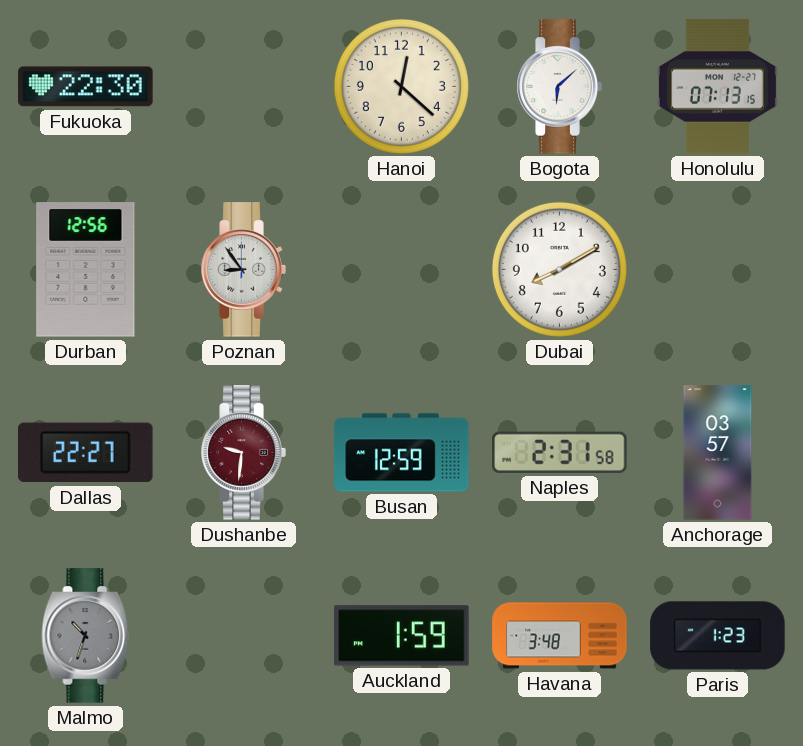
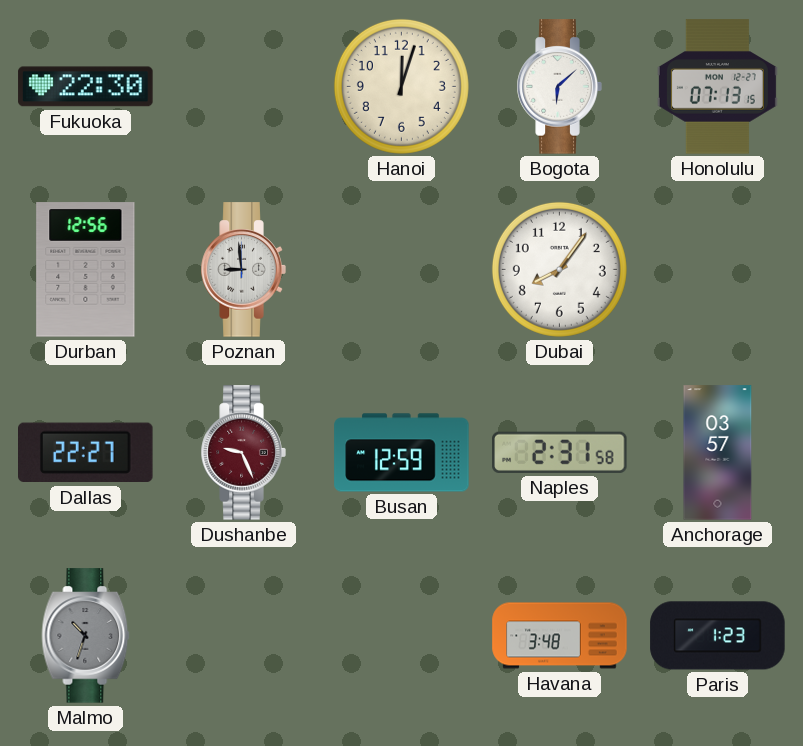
Hanoi: 12:22 -> 12:03
Poznan: 8:54 -> 8:59
Dubai: 8:10 -> 8:06
Dushanbe: 9:31 -> 9:26
Auckland: 1:59 -> none
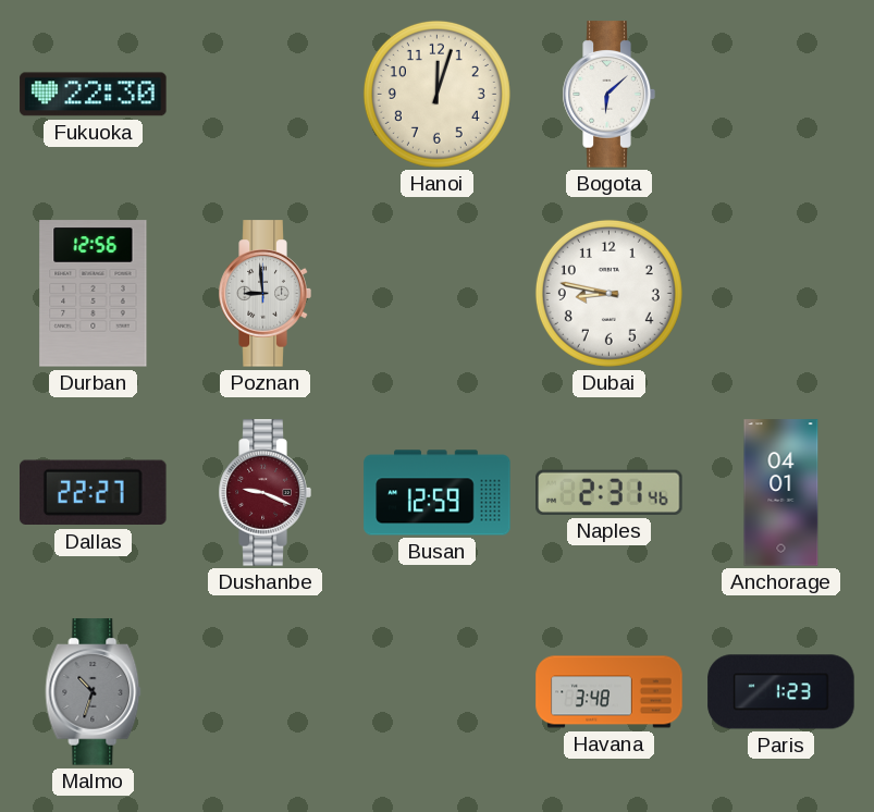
Honolulu: 07:13 -> none
Dubai: 8:06 -> 8:47
Dushanbe: 9:26 -> 9:19
Naples: 2:31:58 -> 2:31:46
Anchorage: 03:57 -> 04:01
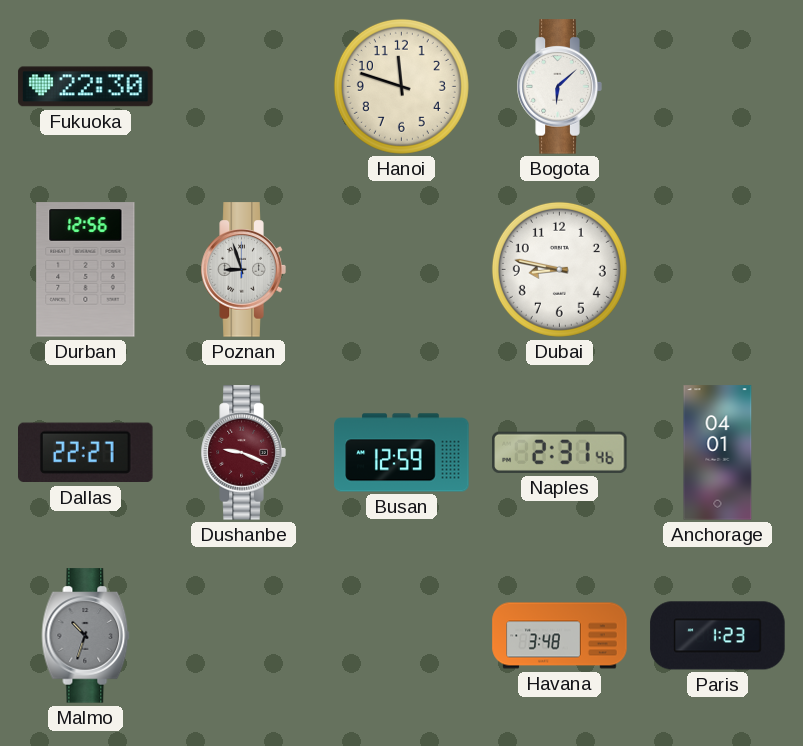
Hanoi: 12:03 -> 11:48
Poznan: 8:59 -> 8:57
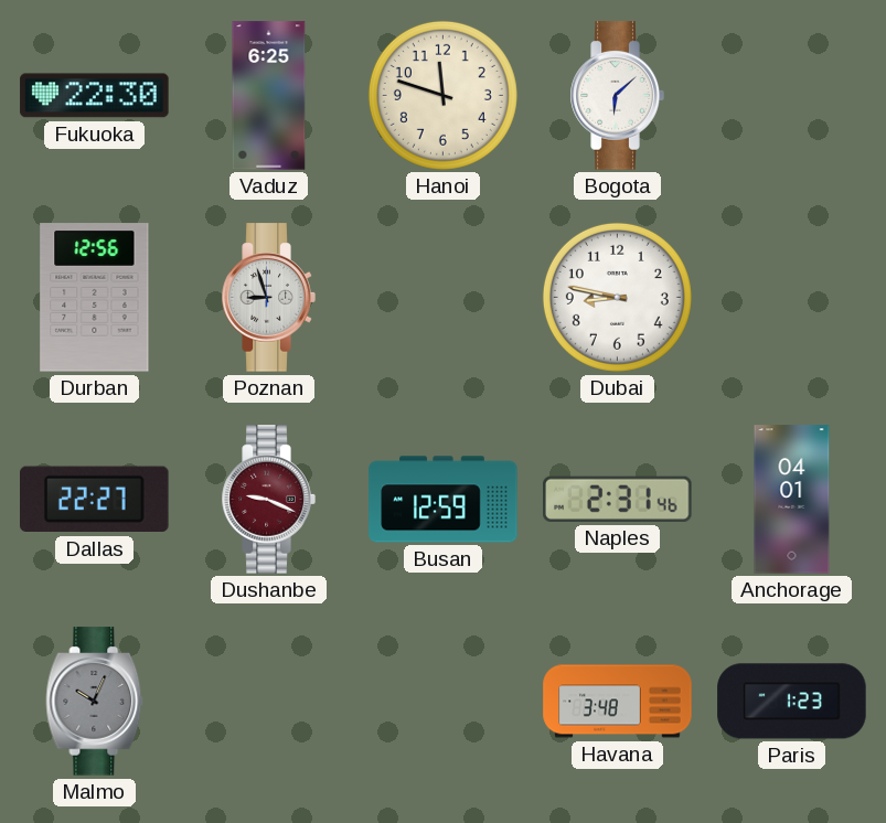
Vaduz: none -> 6:25
Malmo: 10:33 -> 10:04
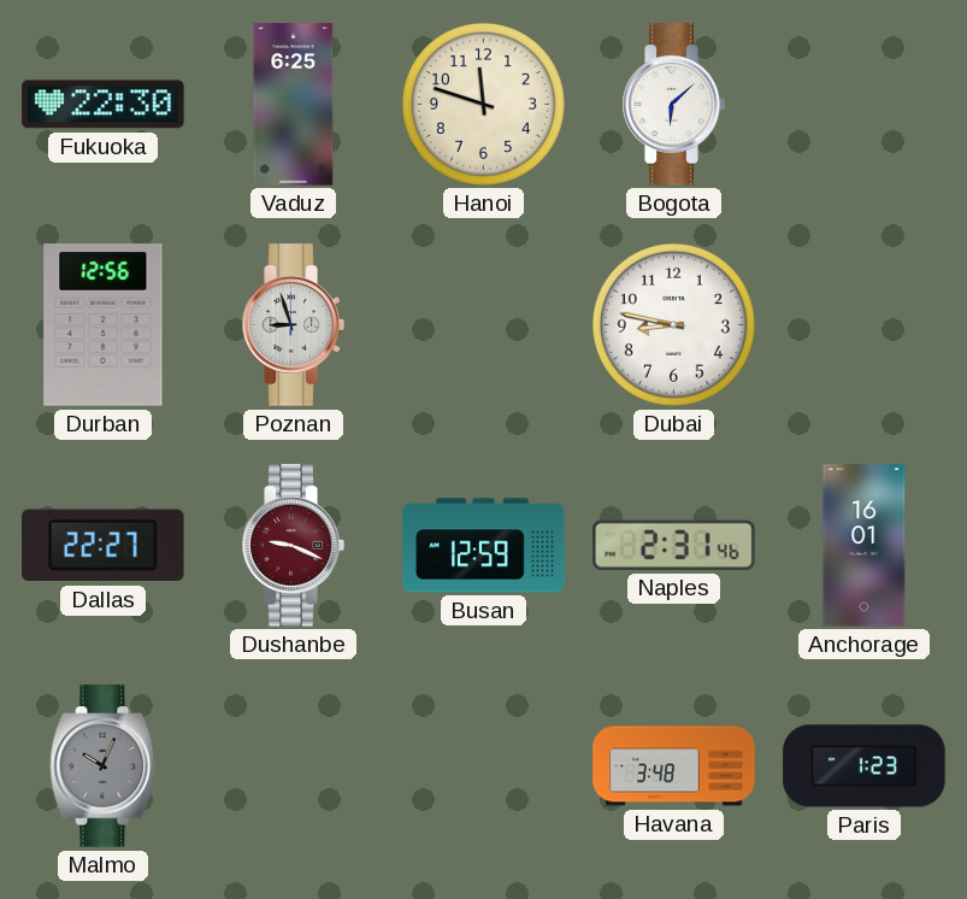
Anchorage: 04:01 -> 16:01
